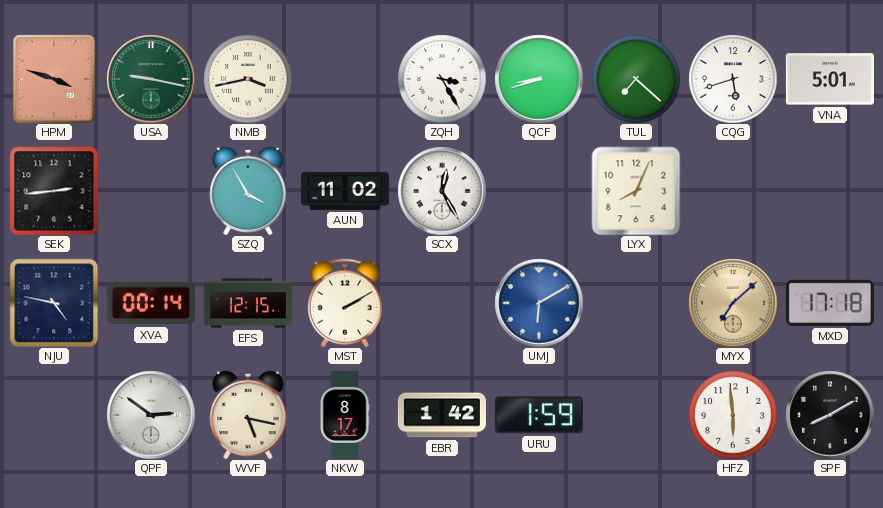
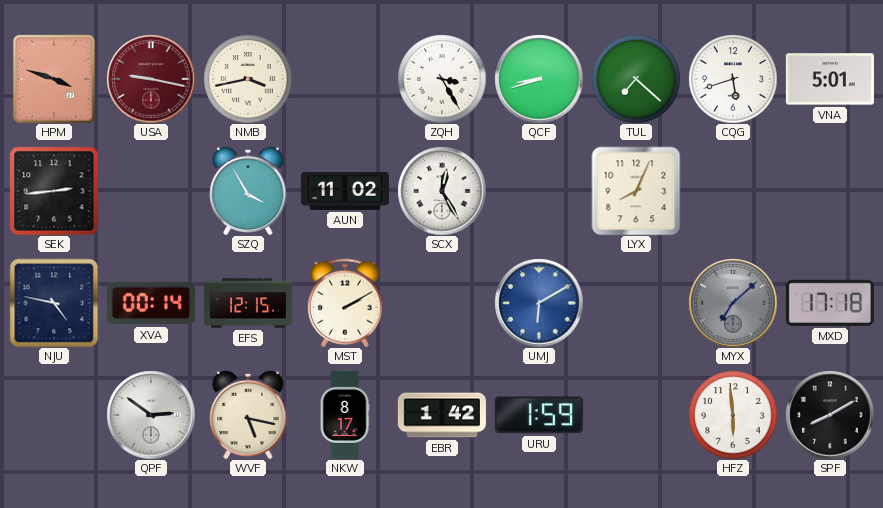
USA dial: green -> burgundy
MYX dial: champagne -> grey
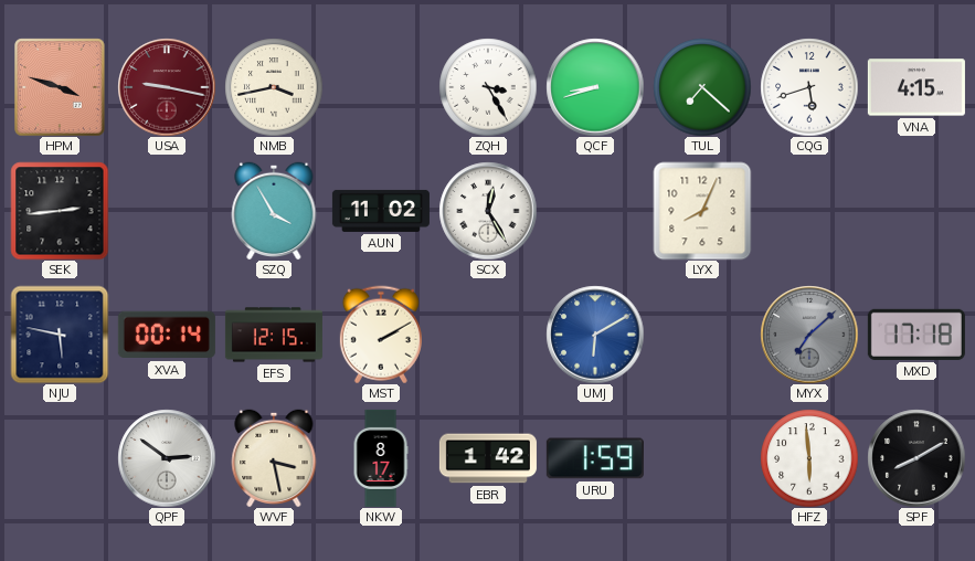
VNA: 5:01 -> 4:15
NJU: 4:47 -> 5:47
WVF: 5:17 -> 3:28
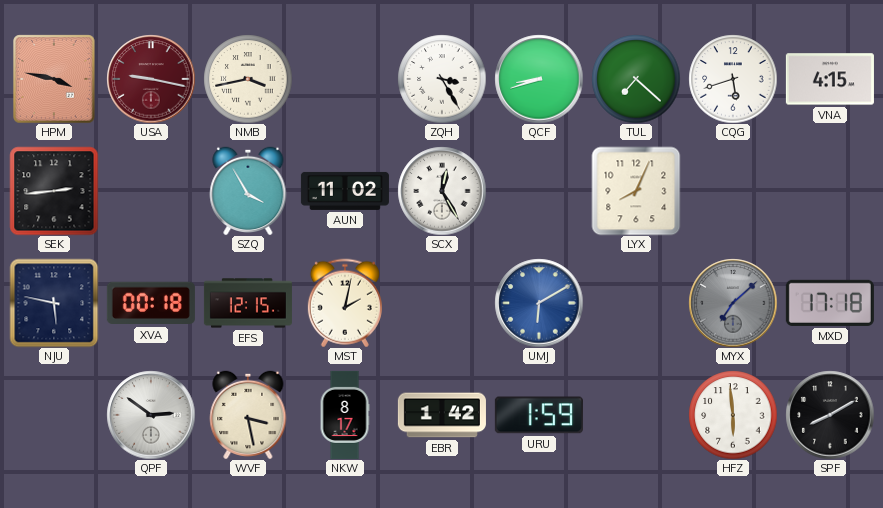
HPM: 3:48 -> 3:47
XVA: 00:14 -> 00:18
MST: 2:10 -> 2:02
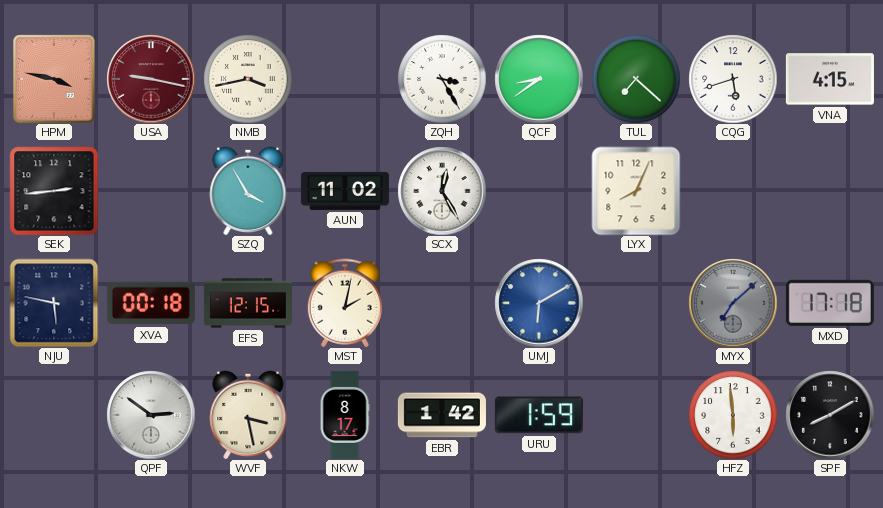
QCF: 8:42 -> 8:39
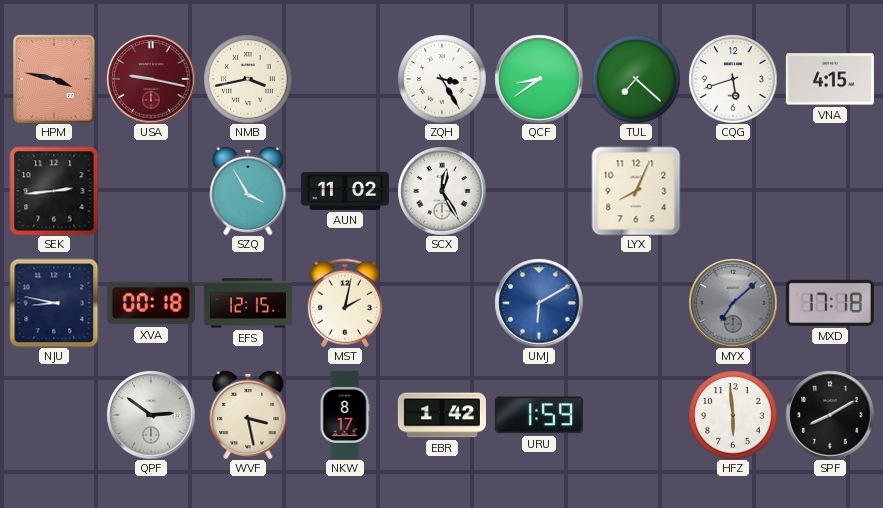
NJU: 5:47 -> 8:47
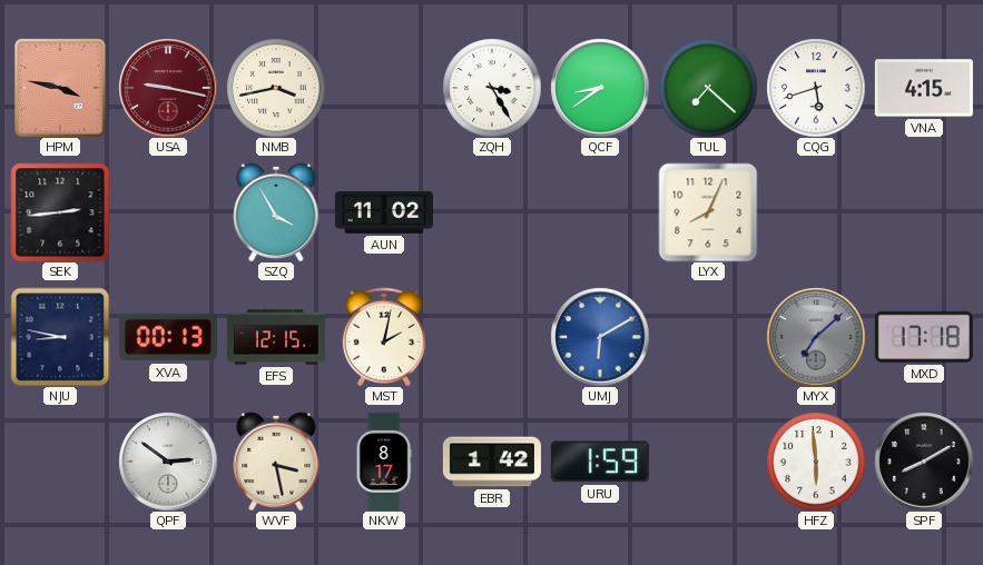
SCX: 12:25 -> none
XVA: 00:18 -> 00:13
